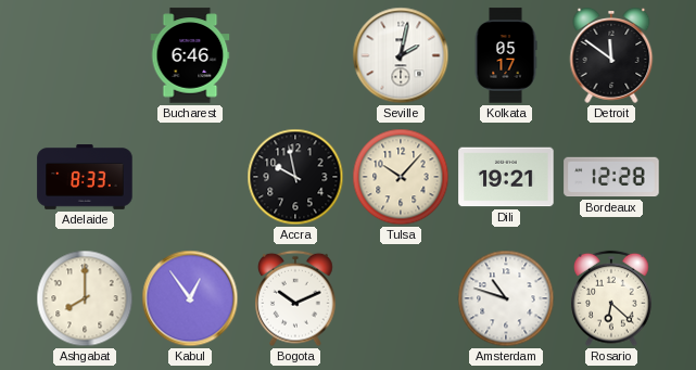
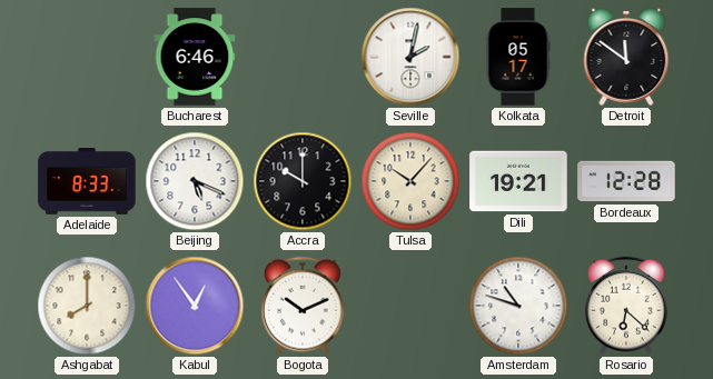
Beijing: none -> 5:19
Accra: 9:58 -> 10:00
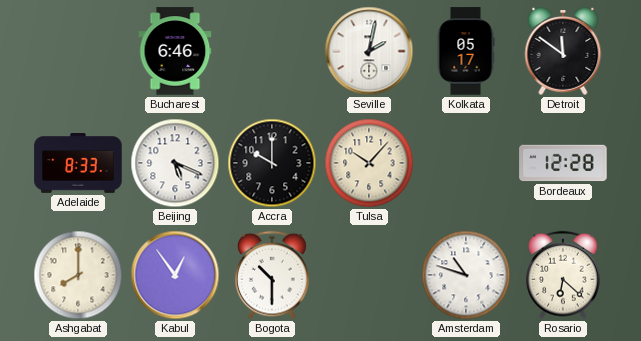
Dili: 19:21 -> none
Bogota: 10:11 -> 10:30
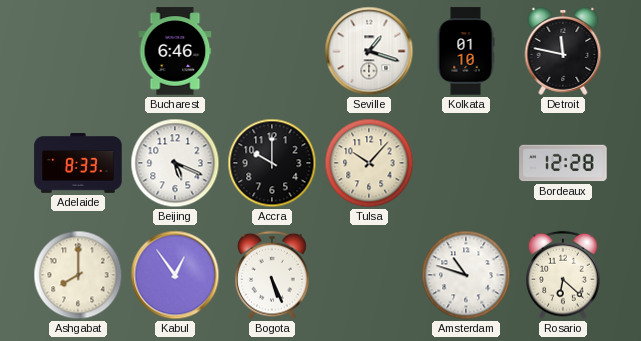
Seville: 2:02 -> 1:18
Kolkata: 05:17 -> 01:10
Detroit: 11:51 -> 11:47
Bogota: 10:30 -> 5:26
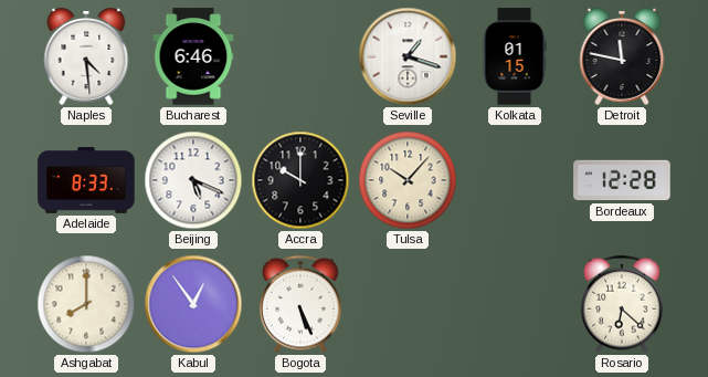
Naples: none -> 4:29
Kolkata: 01:10 -> 01:15
Amsterdam: 10:48 -> none
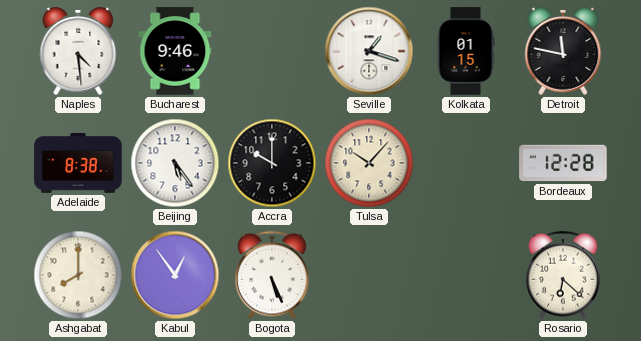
Bucharest: 6:46 -> 9:46
Adelaide: 8:33 -> 8:38
Beijing: 5:19 -> 5:24
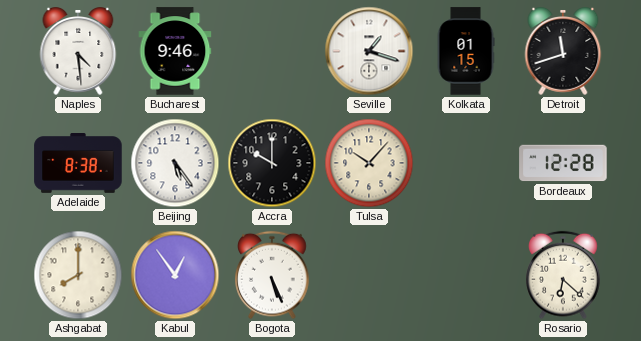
Detroit: 11:47 -> 11:42
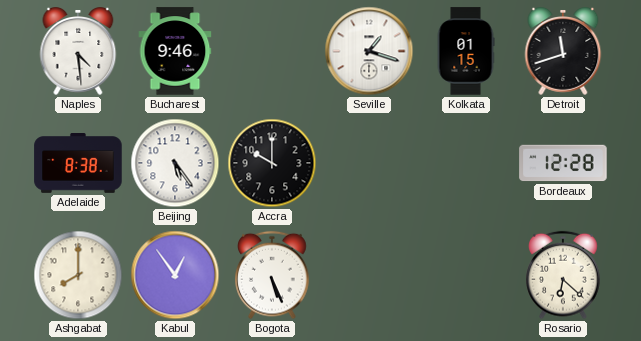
Tulsa: 10:07 -> none
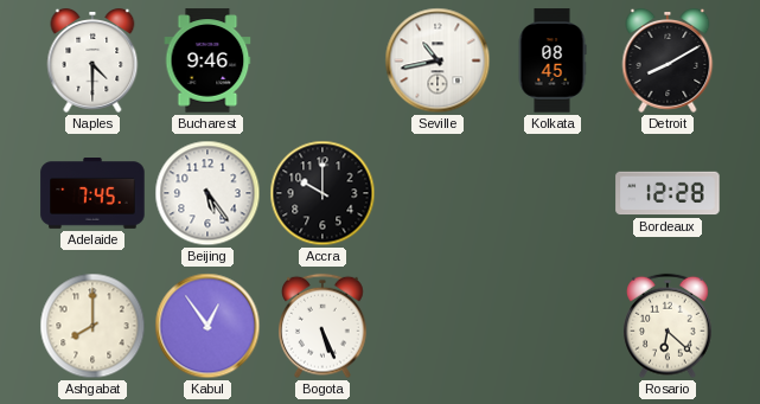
Naples: 4:29 -> 4:30
Seville: 1:18 -> 10:43
Kolkata: 01:15 -> 08:45
Detroit: 11:42 -> 8:10
Adelaide: 8:38 -> 7:45
